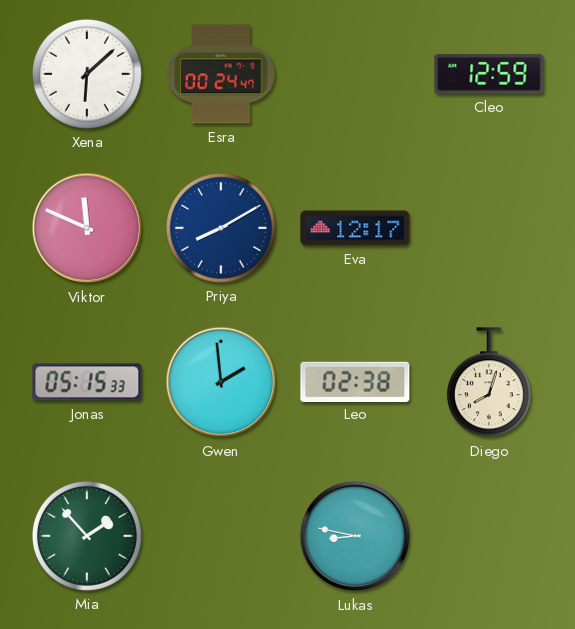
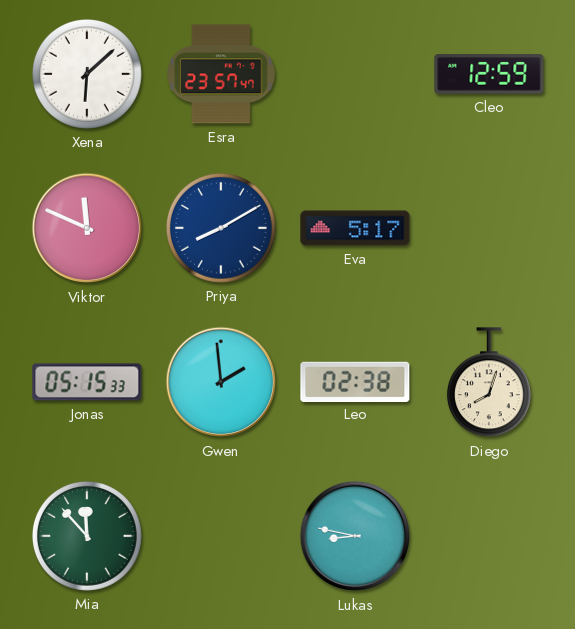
Esra: 00:24 -> 23:57
Eva: 12:17 -> 5:17
Mia: 1:53 -> 11:53
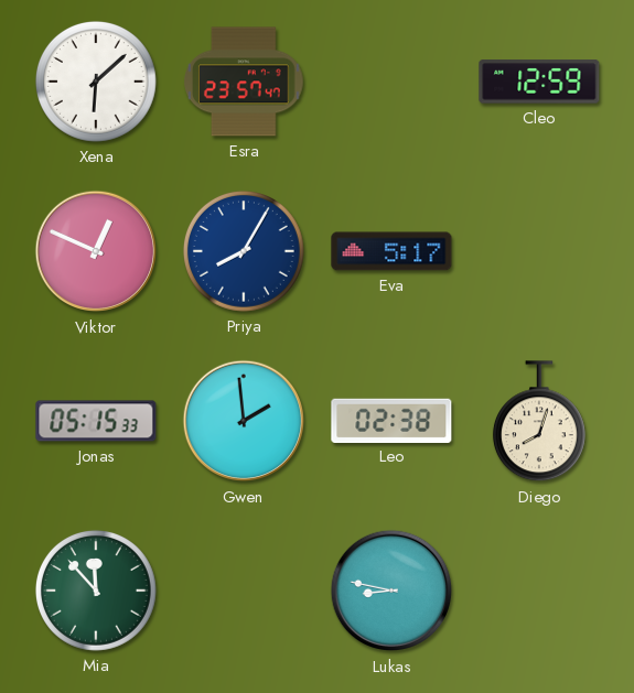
Viktor: 11:49 -> 12:49
Priya: 8:10 -> 8:05
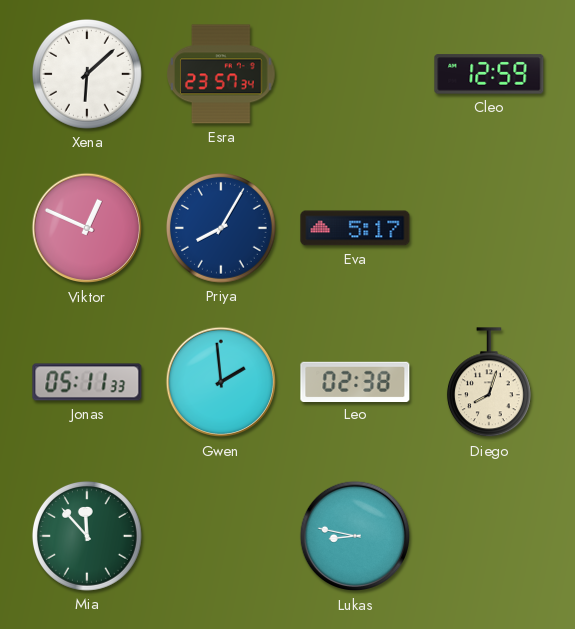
Esra: 23:57:47 -> 23:57:34
Jonas: 05:15 -> 05:11
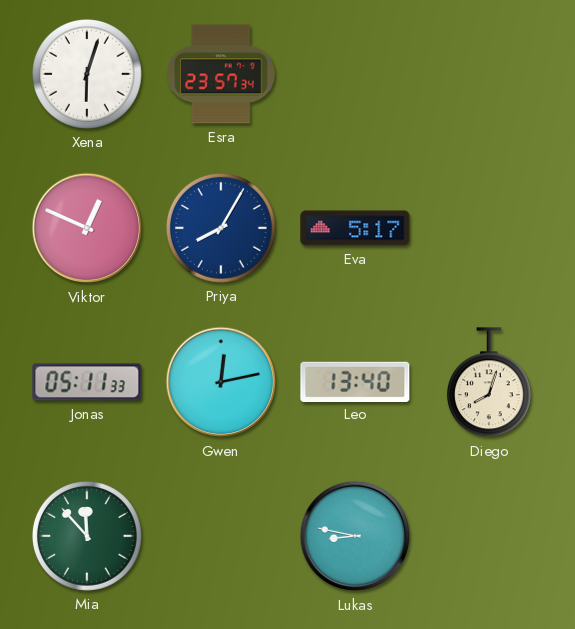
Xena: 6:08 -> 6:03
Cleo: 12:59 -> none
Gwen: 1:59 -> 12:13
Leo: 02:38 -> 13:40
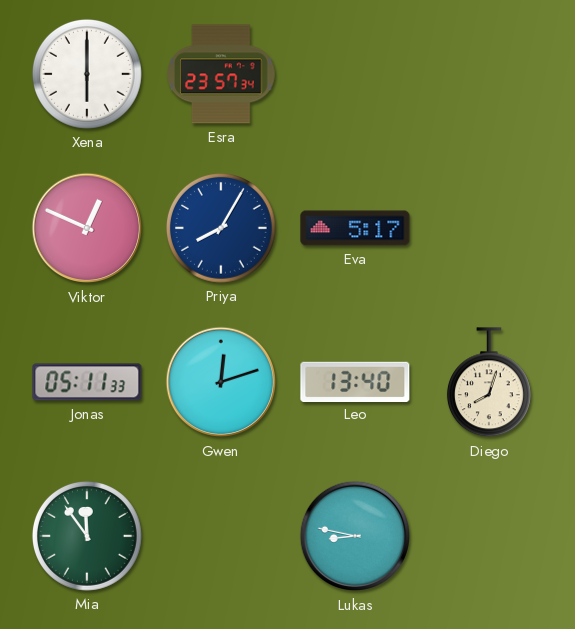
Xena: 6:03 -> 6:00
Gwen: 12:13 -> 12:12
Mia: 11:53 -> 11:54
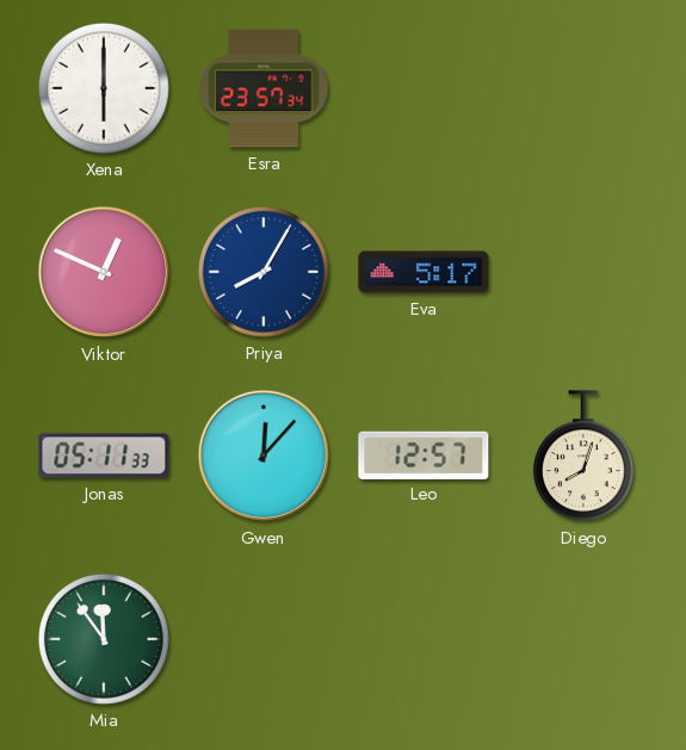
Gwen: 12:12 -> 12:07
Leo: 13:40 -> 12:57
Lukas: 8:47 -> none
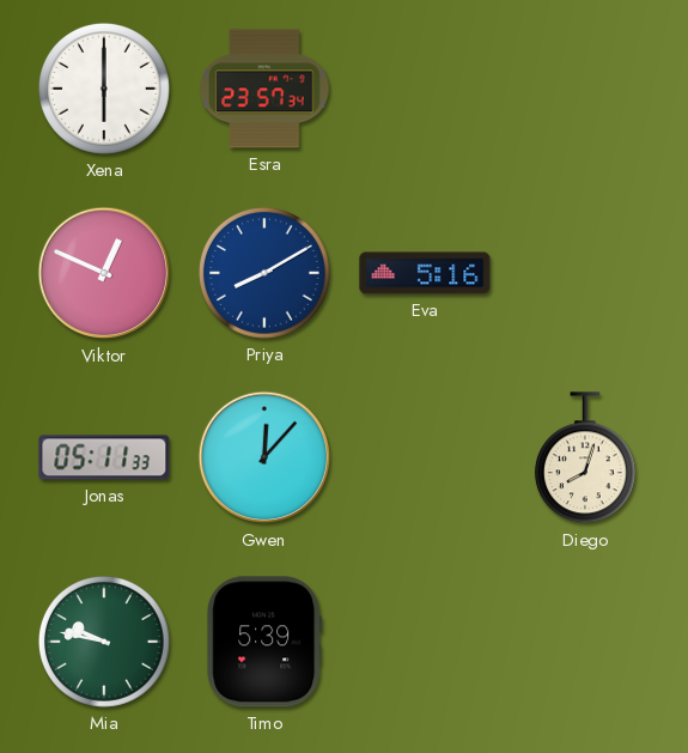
Priya: 8:05 -> 8:10
Eva: 5:17 -> 5:16
Leo: 12:57 -> none
Mia: 11:54 -> 9:47
Timo: none -> 5:39
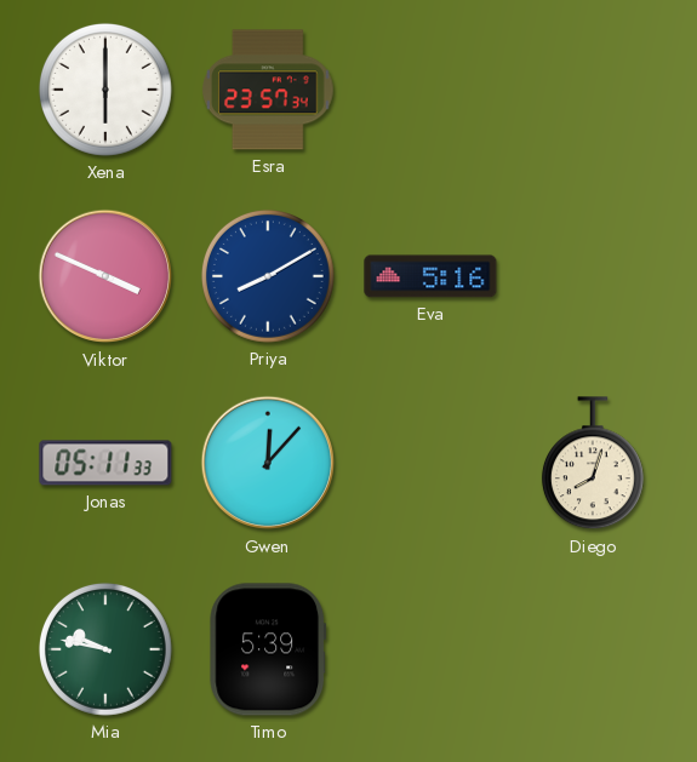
Viktor: 12:49 -> 3:49
